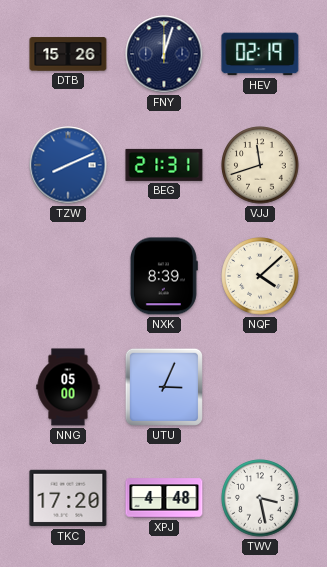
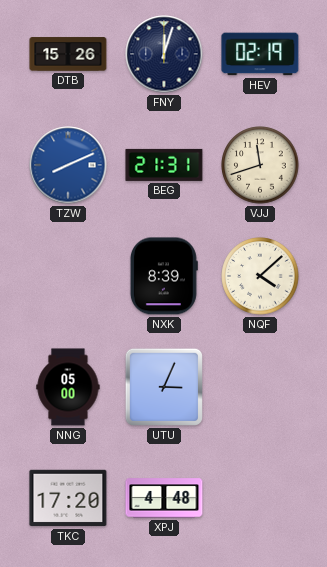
TWV: 3:28 -> none
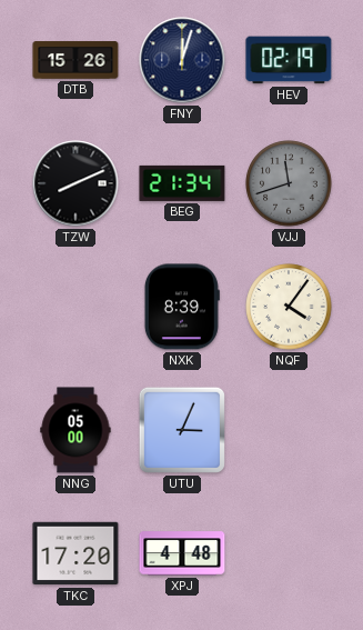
TZW dial: blue -> black
BEG: 21:31 -> 21:34
VJJ dial: cream -> grey
NQF: 4:08 -> 4:06
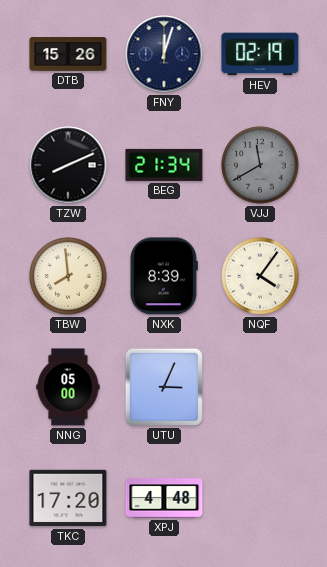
VJJ: 11:42 -> 11:40
TBW: none -> 7:59
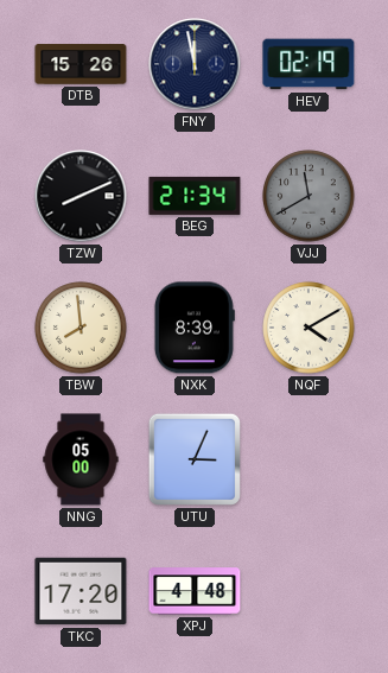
FNY: 12:03 -> 11:58
NQF: 4:06 -> 4:10
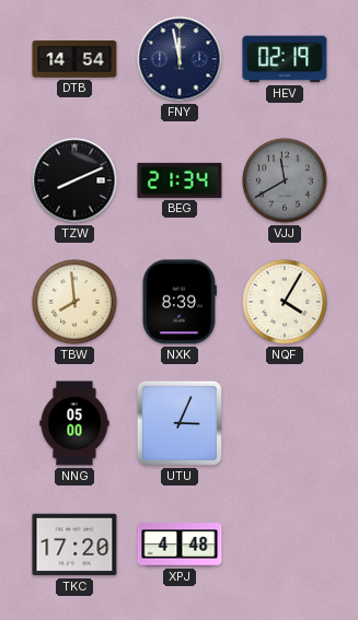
DTB: 15:26 -> 14:54
NQF: 4:10 -> 4:05
